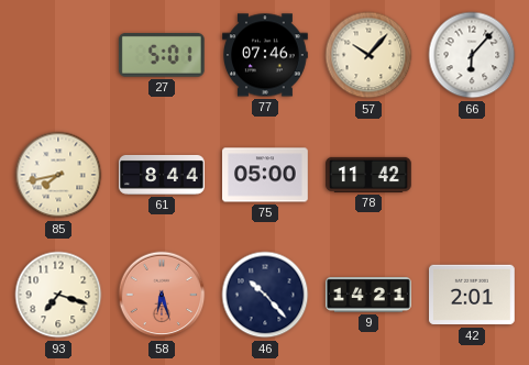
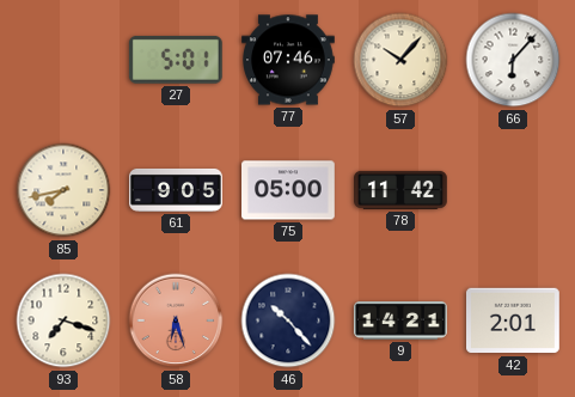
61: 8:44 -> 9:05
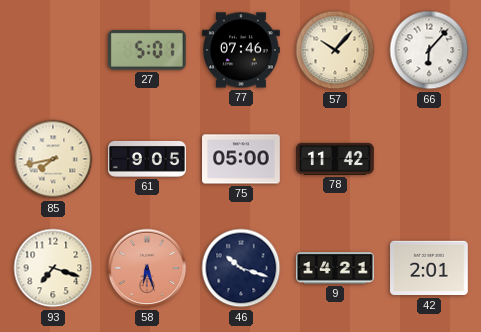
46: 10:23 -> 10:18
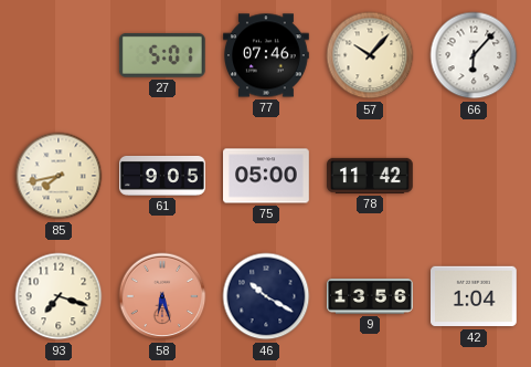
46: 10:18 -> 10:20
9: 14:21 -> 13:56
42: 2:01 -> 1:04
